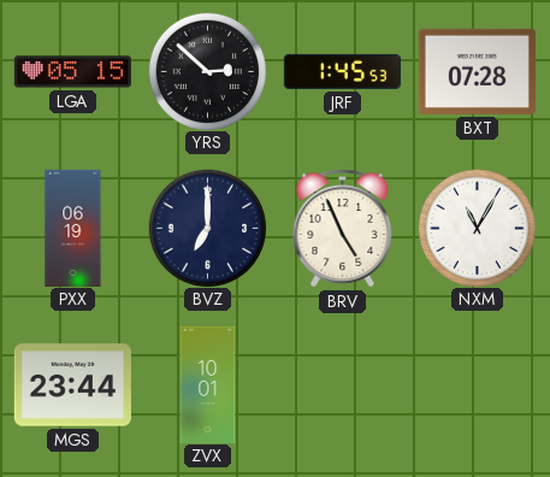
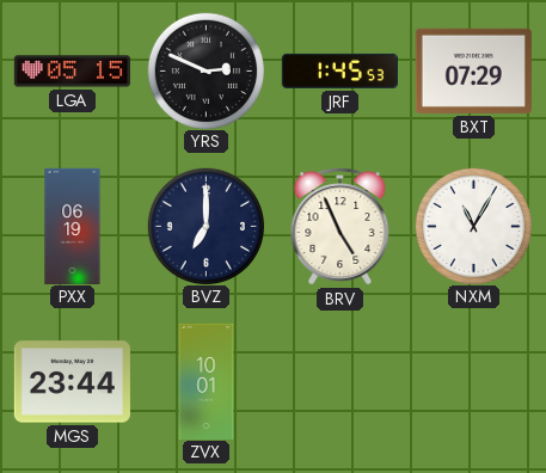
YRS: 2:52 -> 2:49
BXT: 07:28 -> 07:29
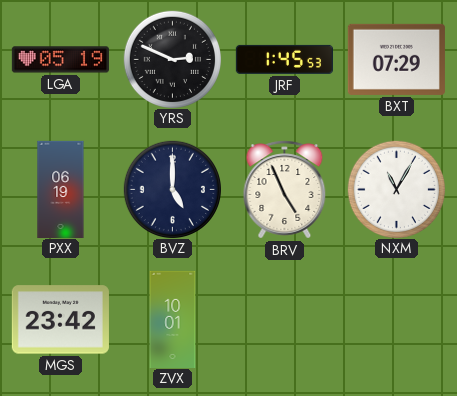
LGA: 05:15 -> 05:19
BVZ: 7:00 -> 5:00
MGS: 23:44 -> 23:42
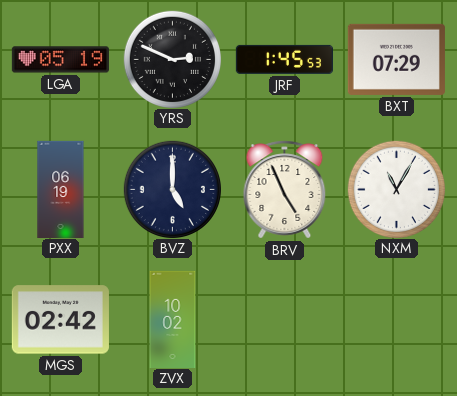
MGS: 23:42 -> 02:42
ZVX: 10:01 -> 10:02
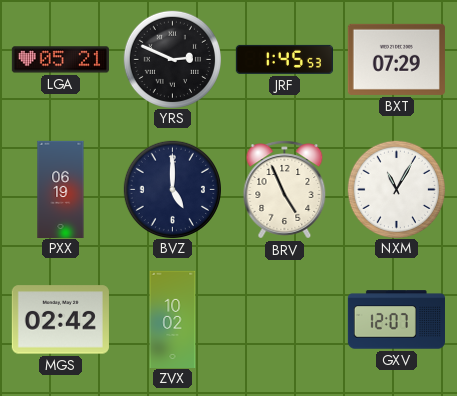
LGA: 05:19 -> 05:21
GXV: none -> 12:07
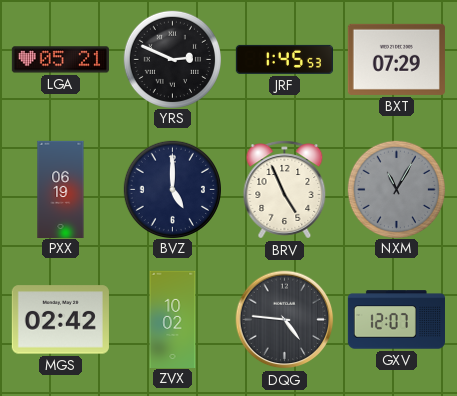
NXM dial: white -> grey
DQG: none -> 4:46
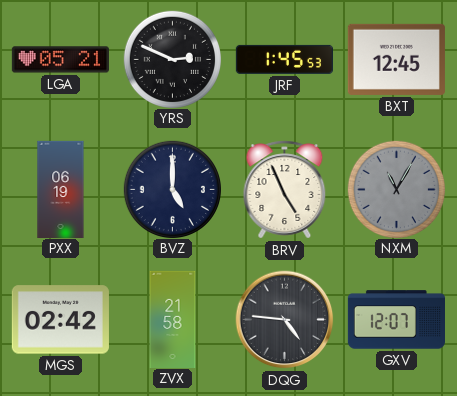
BXT: 07:29 -> 12:45
ZVX: 10:02 -> 21:58
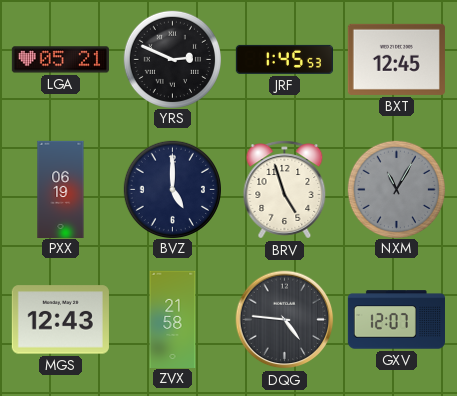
BRV: 4:56 -> 4:57
MGS: 02:42 -> 12:43
